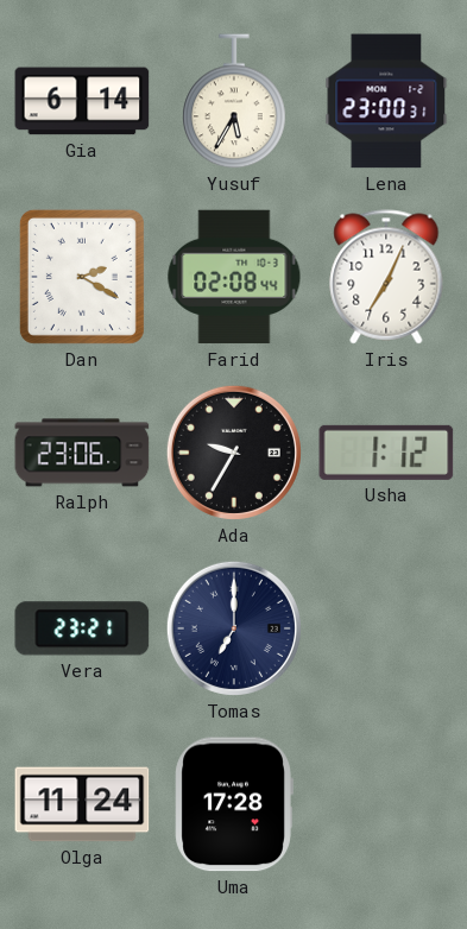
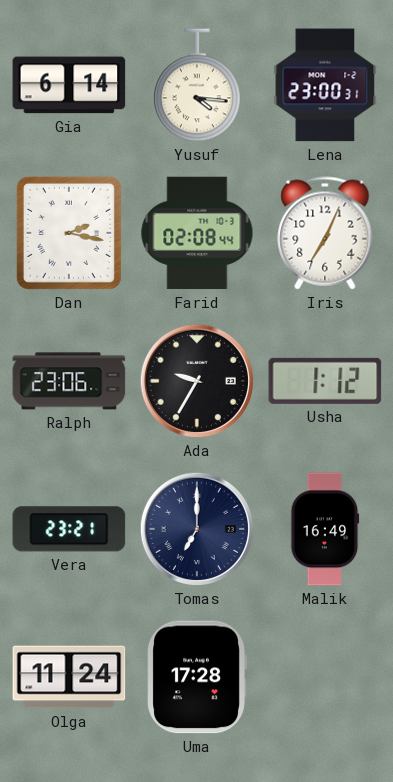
Yusuf: 5:35 -> 4:16
Dan: 2:20 -> 2:17
Malik: none -> 16:49
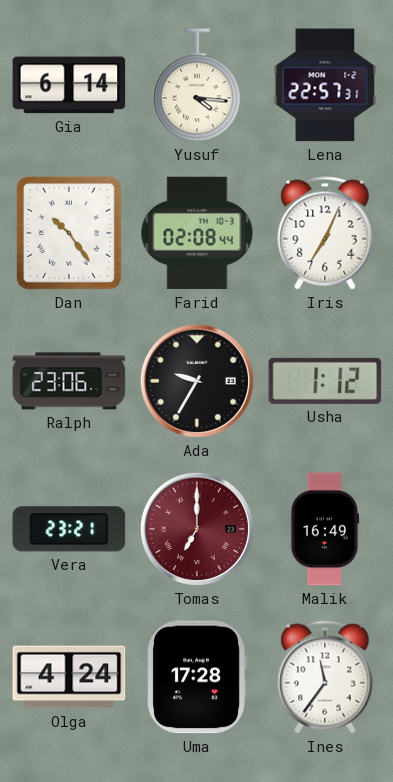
Lena: 23:00 -> 22:57
Dan: 2:17 -> 10:24
Tomas dial: navy -> burgundy
Olga: 11:24 -> 4:24
Ines: none -> 11:36
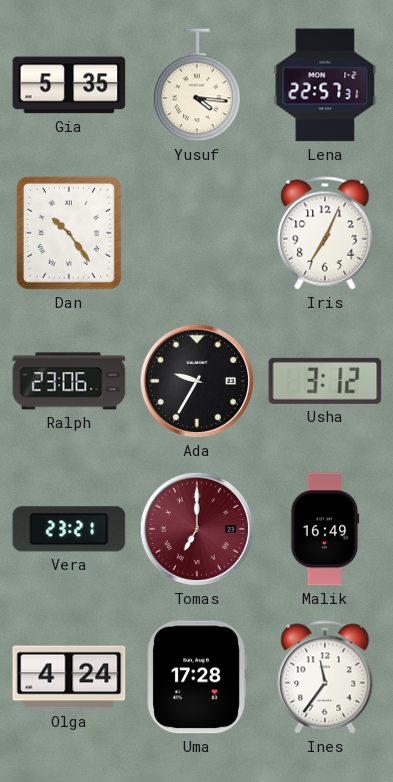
Gia: 6:14 -> 5:35
Farid: 02:08 -> none
Usha: 1:12 -> 3:12
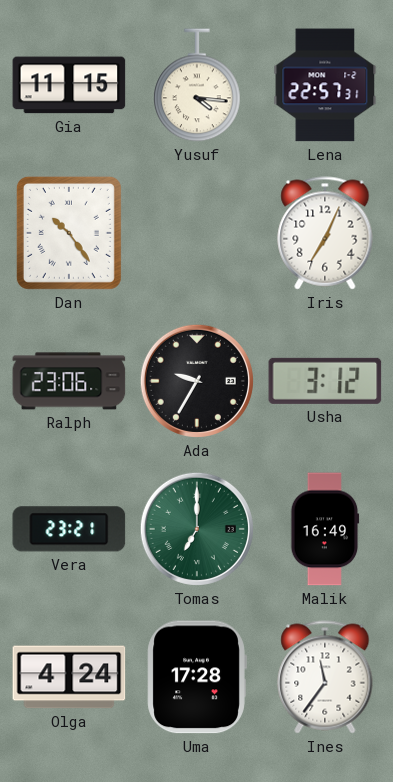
Gia: 5:35 -> 11:15
Tomas dial: burgundy -> green
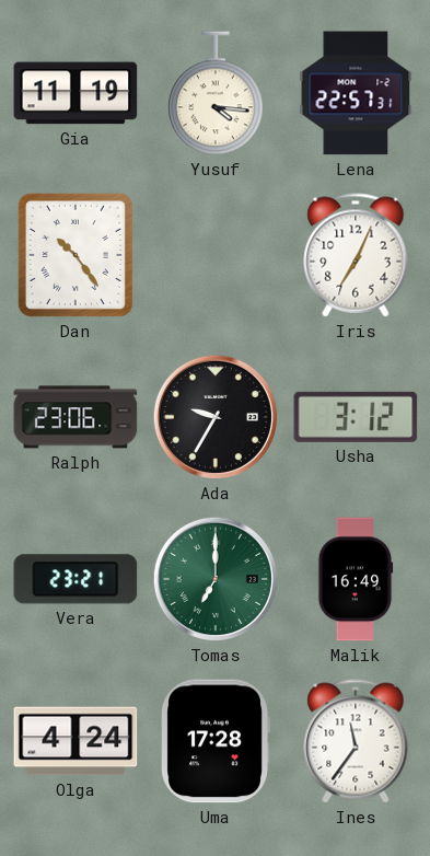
Gia: 11:15 -> 11:19
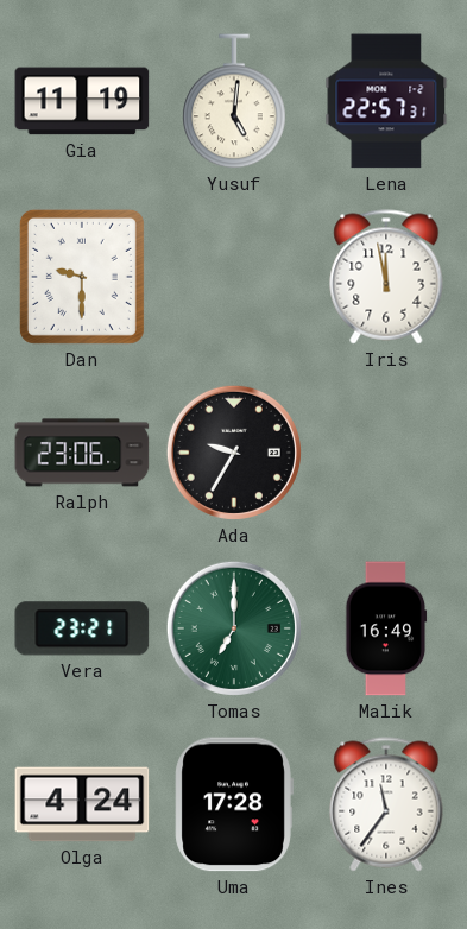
Yusuf: 4:16 -> 5:01
Dan: 10:24 -> 9:30
Iris: 7:04 -> 11:58
Usha: 3:12 -> none
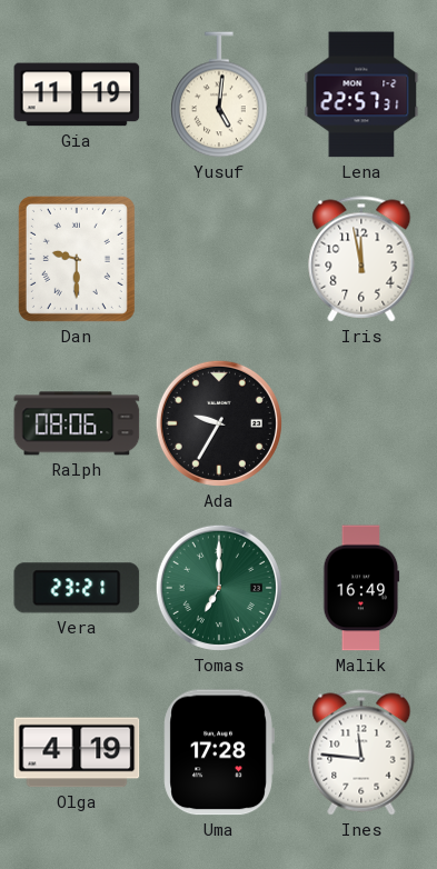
Ralph: 23:06 -> 08:06
Olga: 4:24 -> 4:19
Ines: 11:36 -> 11:46
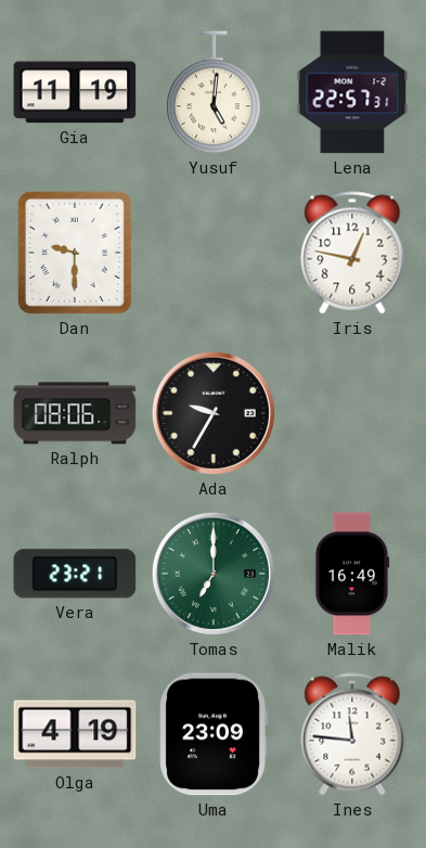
Iris: 11:58 -> 12:47
Uma: 17:28 -> 23:09
